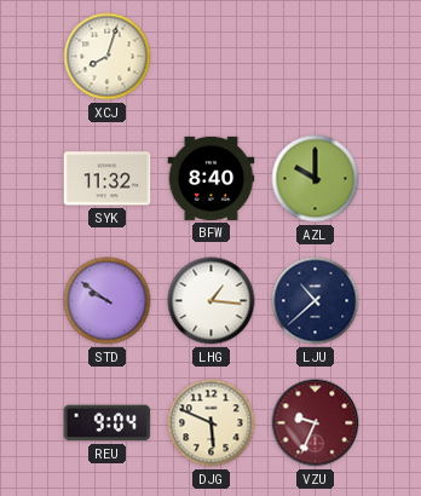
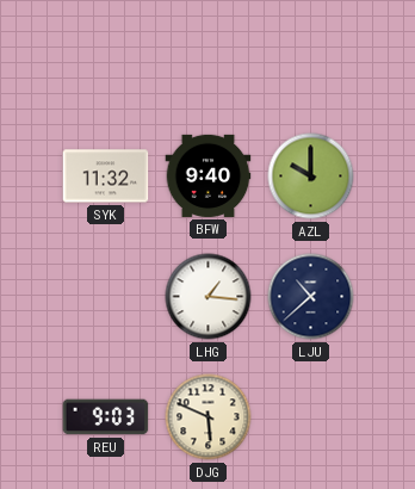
XCJ: 8:03 -> none
BFW: 8:40 -> 9:40
STD: 9:51 -> none
REU: 9:04 -> 9:03
VZU: 9:34 -> none
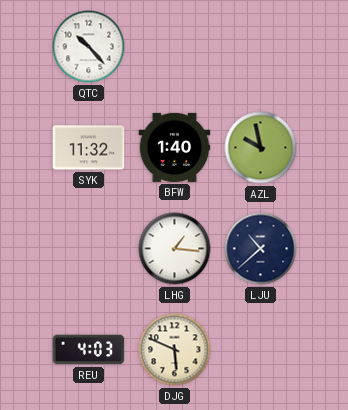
QTC: none -> 10:23
BFW: 9:40 -> 1:40
AZL: 10:00 -> 9:58
REU: 9:03 -> 4:03
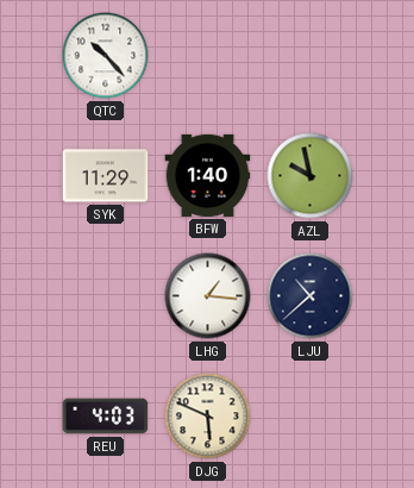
SYK: 11:32 -> 11:29
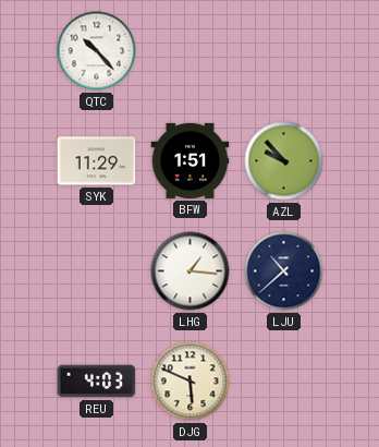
BFW: 1:40 -> 1:51
AZL: 9:58 -> 9:53
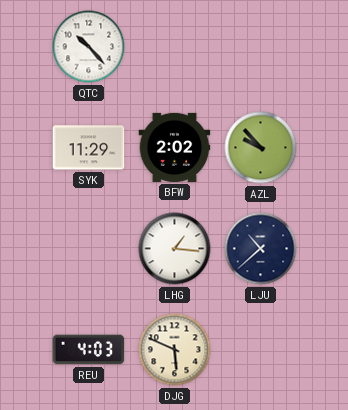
BFW: 1:51 -> 2:02
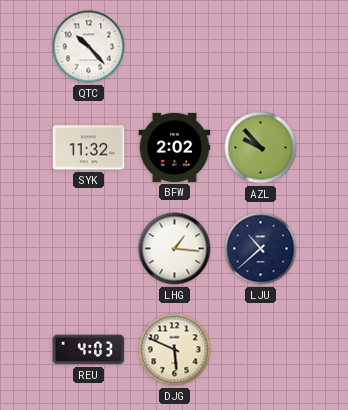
SYK: 11:29 -> 11:32
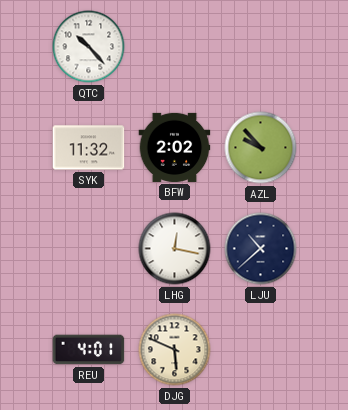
LHG: 1:16 -> 12:17
REU: 4:03 -> 4:01
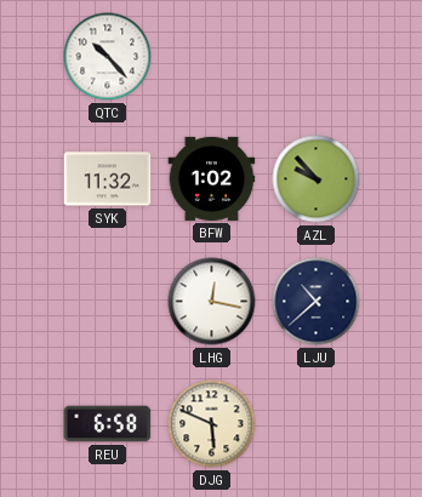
BFW: 2:02 -> 1:02
REU: 4:01 -> 6:58
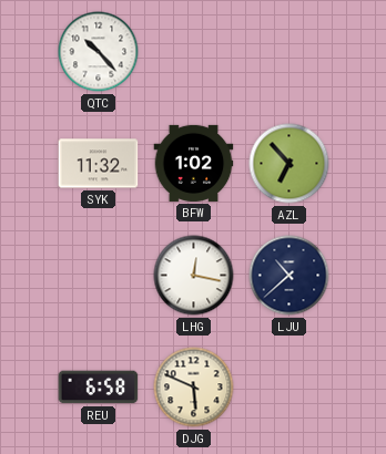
AZL: 9:53 -> 6:53
